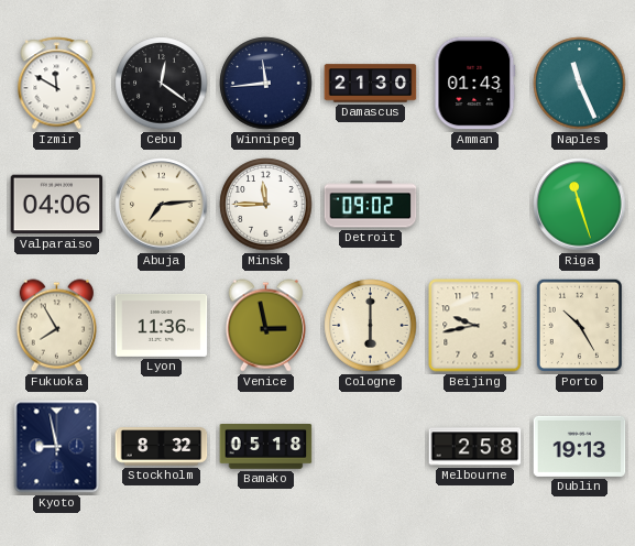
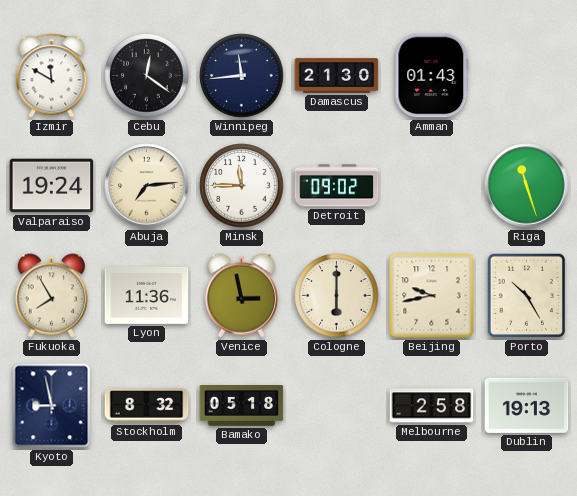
Naples: 11:26 -> none
Valparaiso: 04:06 -> 19:24
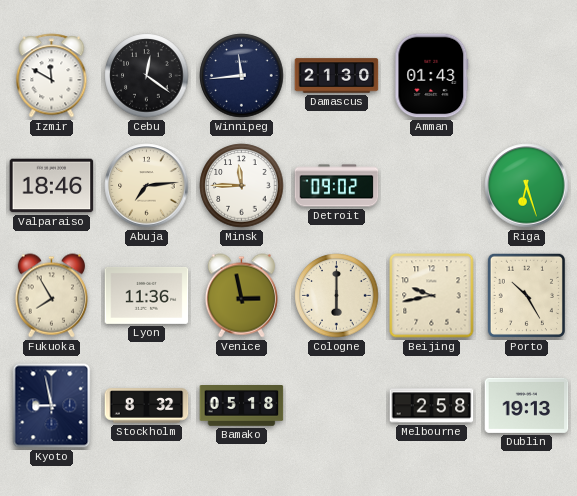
Valparaiso: 19:24 -> 18:46
Riga: 11:27 -> 6:27
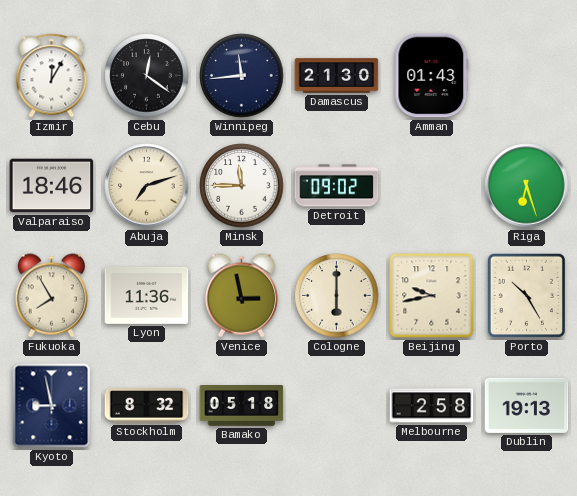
Izmir: 11:50 -> 12:05
Abuja: 7:14 -> 7:12
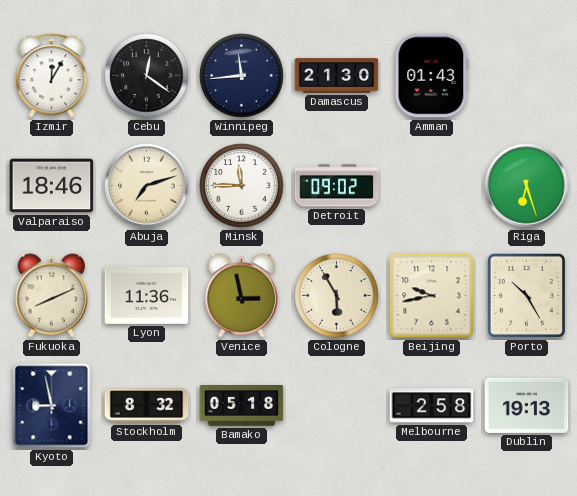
Fukuoka: 7:55 -> 8:11
Cologne: 6:00 -> 5:55
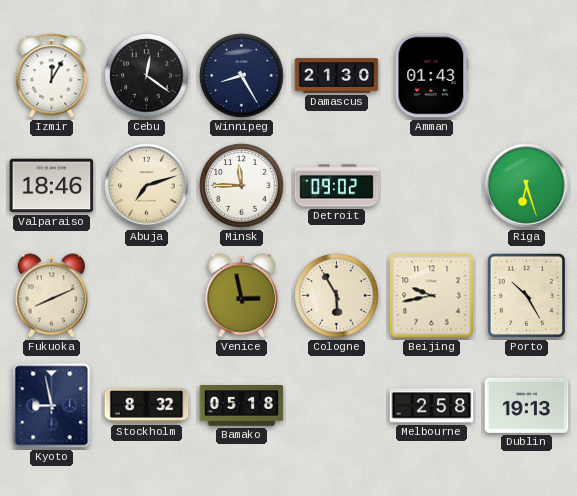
Winnipeg: 11:44 -> 8:25
Lyon: 11:36 -> none
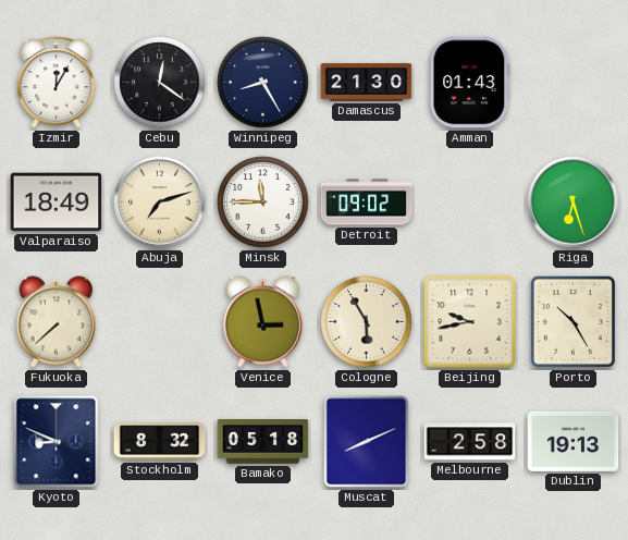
Valparaiso: 18:46 -> 18:49
Fukuoka: 8:11 -> 7:38
Kyoto: 8:58 -> 8:49
Muscat: none -> 8:11
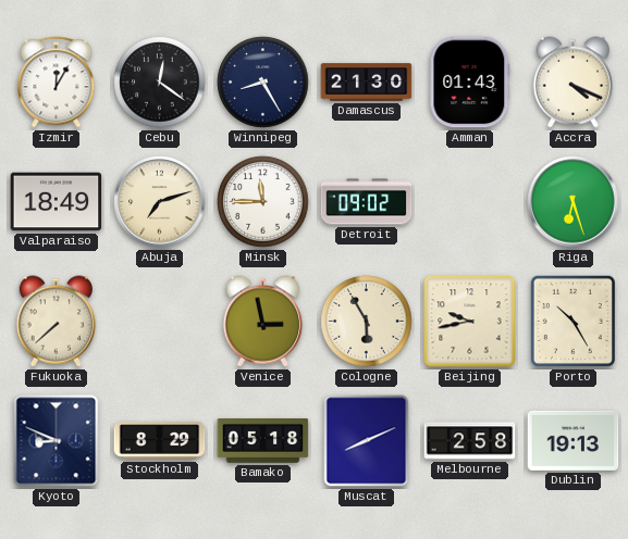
Accra: none -> 4:19
Stockholm: 8:32 -> 8:29
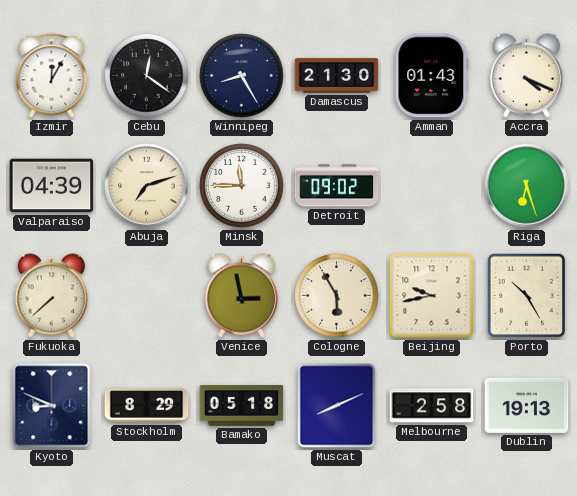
Valparaiso: 18:49 -> 04:39
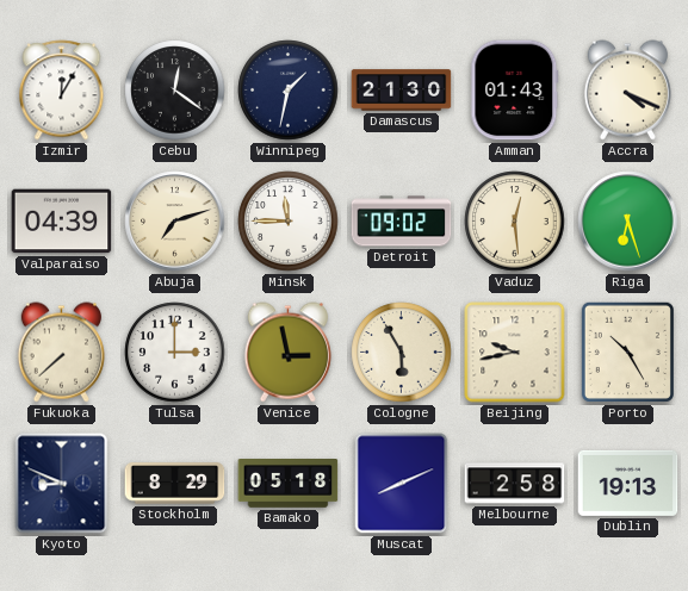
Winnipeg: 8:25 -> 1:32
Vaduz: none -> 12:29
Tulsa: none -> 3:00
